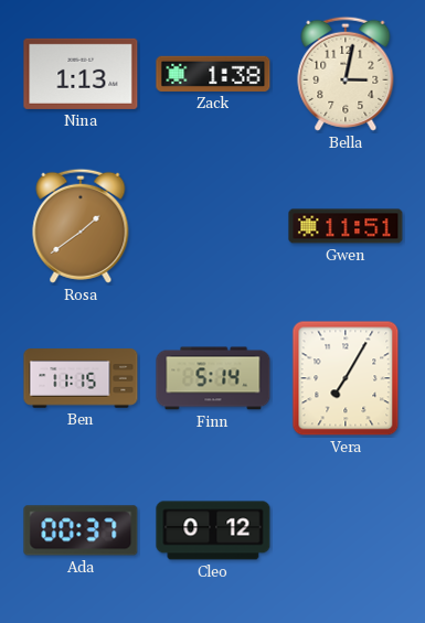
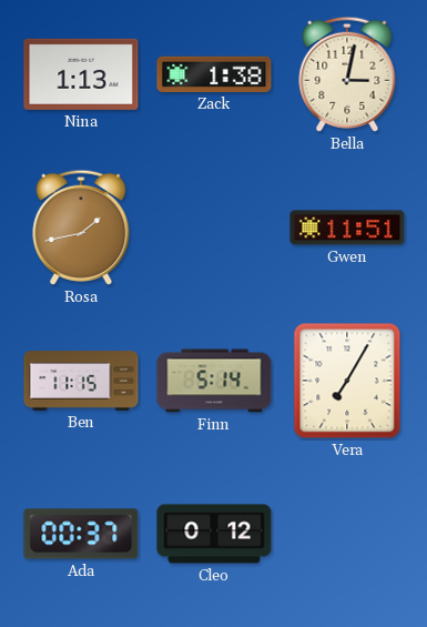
Rosa: 1:39 -> 1:43
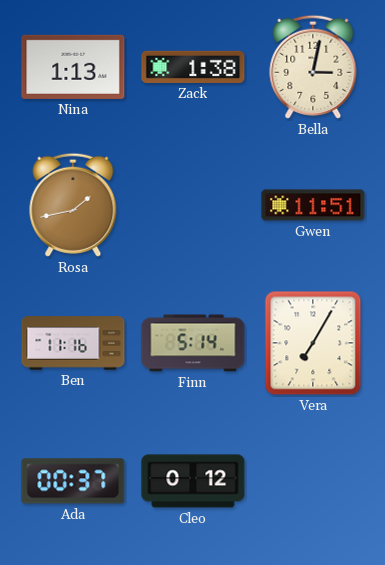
Ben: 11:15 -> 11:16
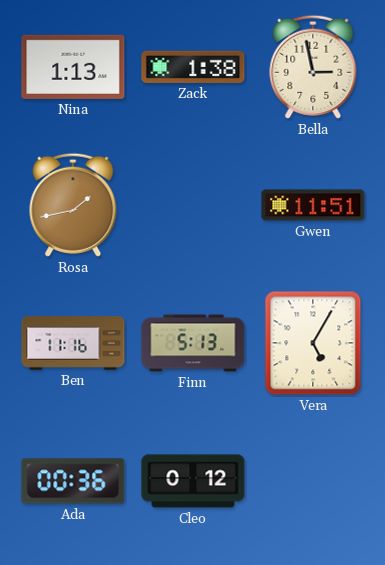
Bella: 3:02 -> 2:58
Finn: 5:14 -> 5:13
Vera: 7:05 -> 5:05
Ada: 00:37 -> 00:36
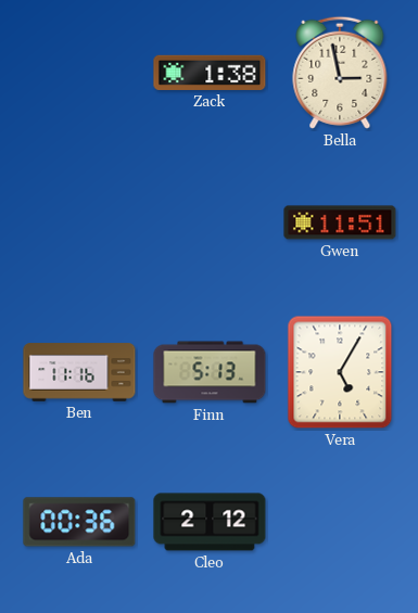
Nina: 1:13 -> none
Rosa: 1:43 -> none
Cleo: 0:12 -> 2:12
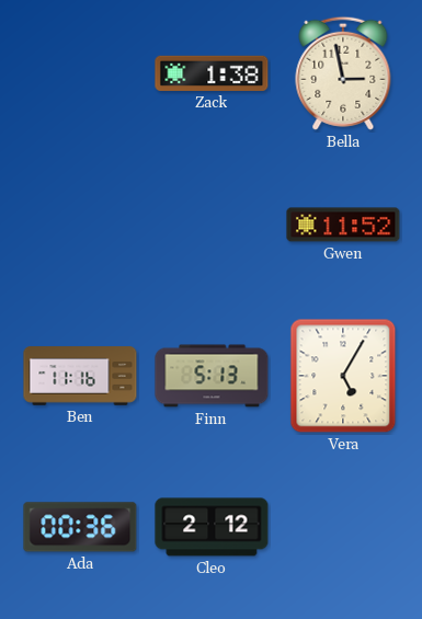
Gwen: 11:51 -> 11:52
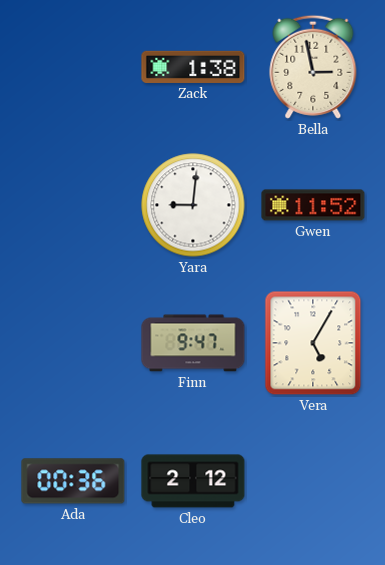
Yara: none -> 9:01
Ben: 11:16 -> none
Finn: 5:13 -> 9:47
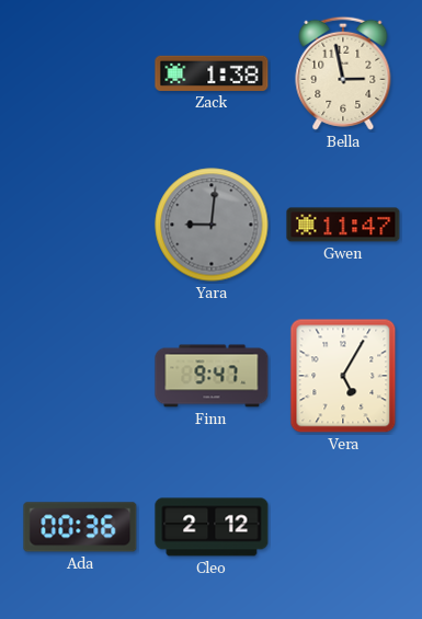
Yara dial: white -> grey
Gwen: 11:52 -> 11:47
